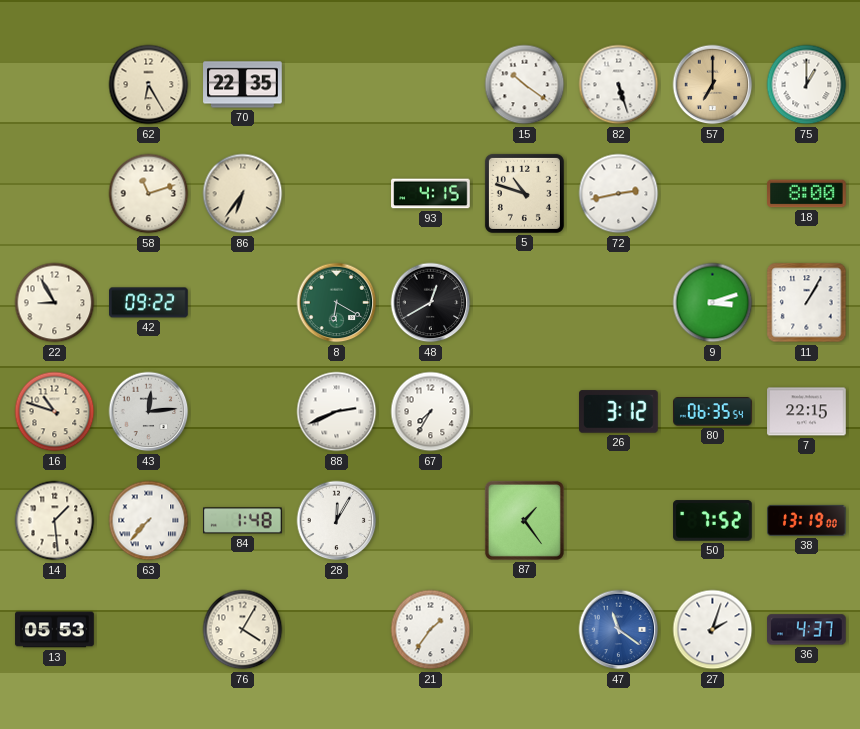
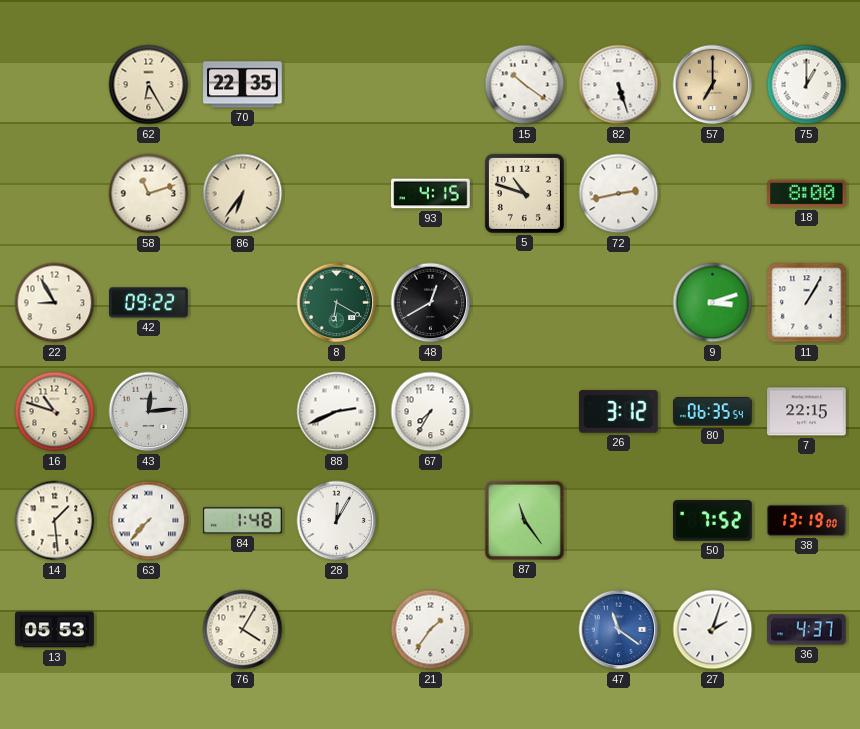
87: 1:24 -> 11:24
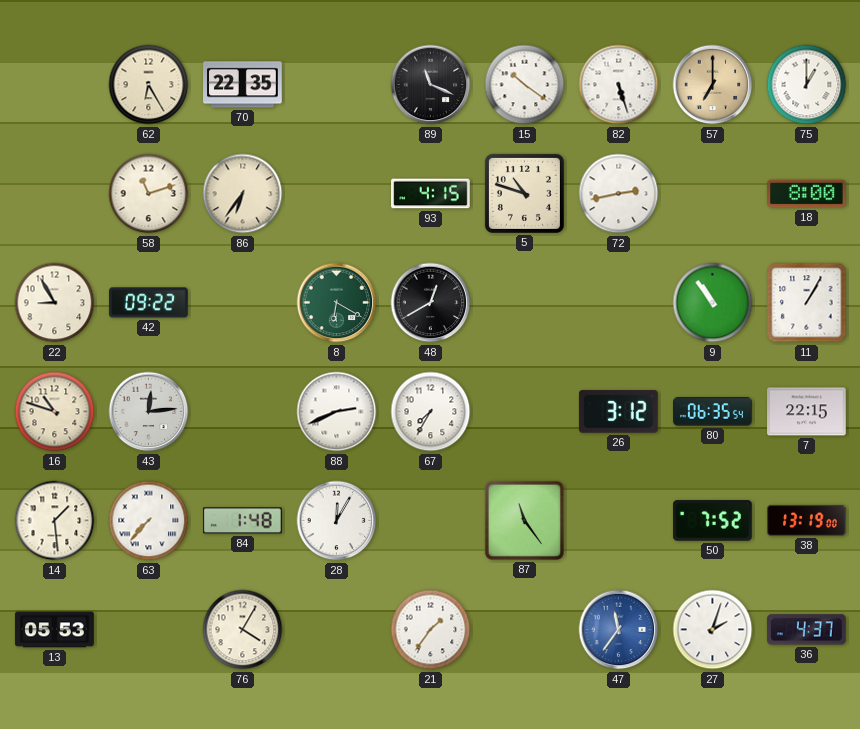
89: none -> 11:19
9: 3:12 -> 10:54
47: 11:21 -> 11:36
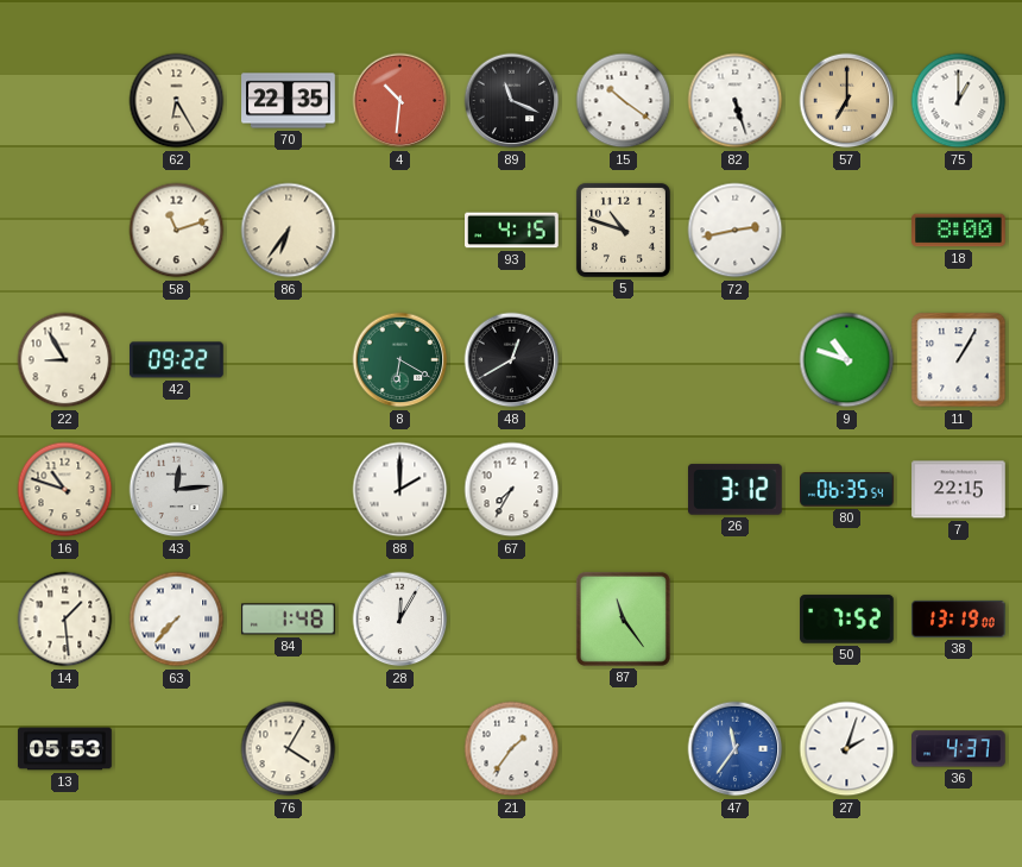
4: none -> 10:31
9: 10:54 -> 10:48
88: 2:41 -> 2:00
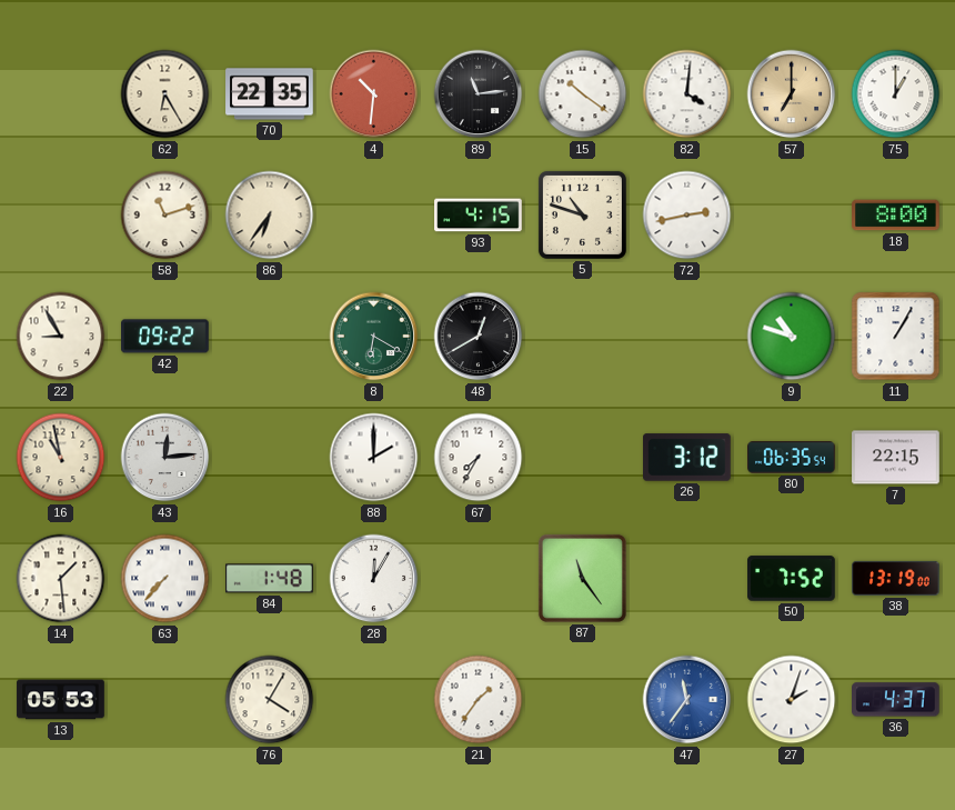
89: 11:19 -> 11:14
82: 5:27 -> 4:01
16: 10:48 -> 10:58
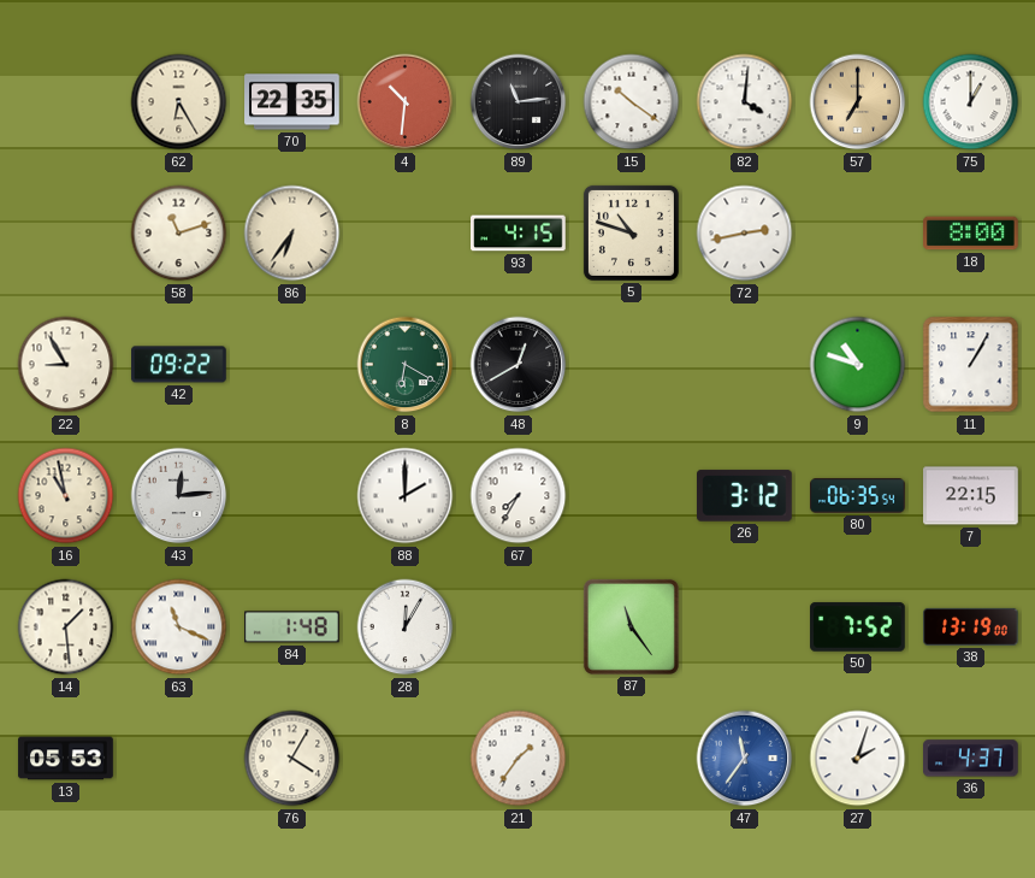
63: 7:37 -> 11:19
